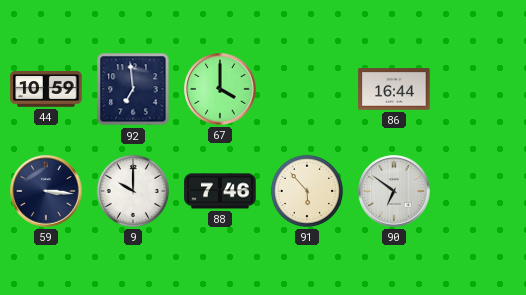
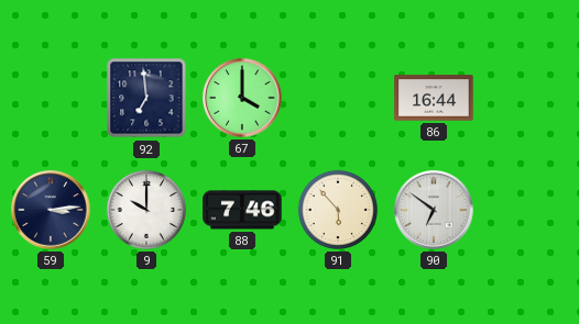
44: 10:59 -> none
59: 3:16 -> 3:14
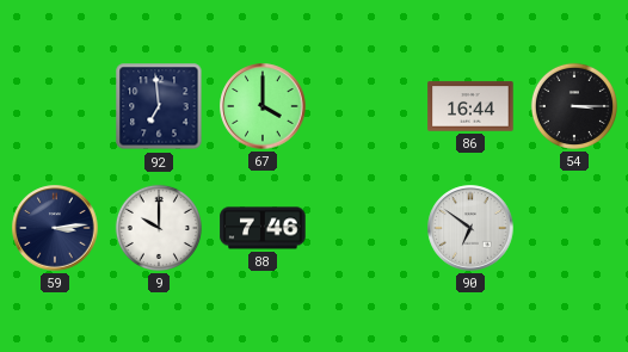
54: none -> 3:15
91: 5:53 -> none
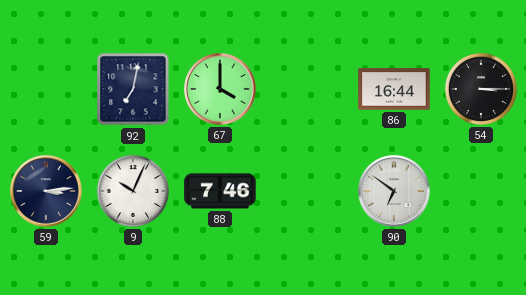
92: 6:59 -> 7:02
9: 10:00 -> 10:04
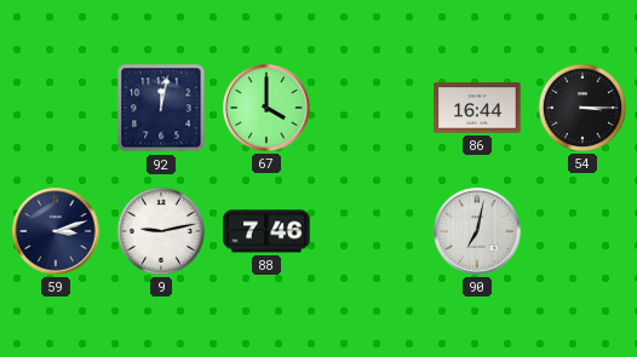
92: 7:02 -> 12:02
59: 3:14 -> 3:12
9: 10:04 -> 9:13
90: 6:51 -> 7:02
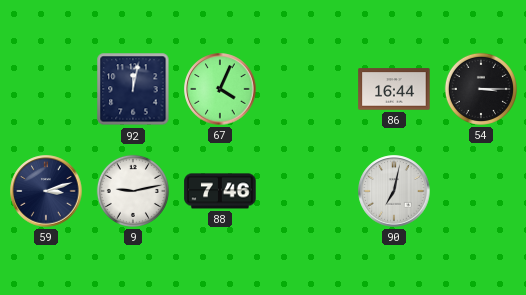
67: 4:00 -> 4:04
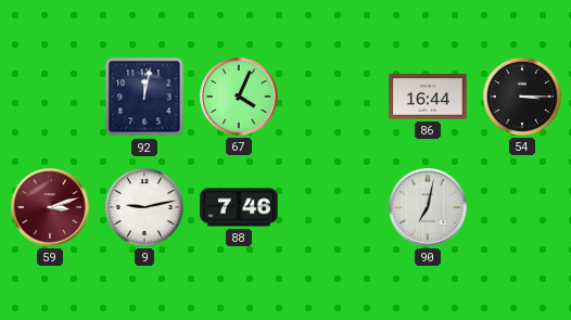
59 dial: navy -> burgundy
